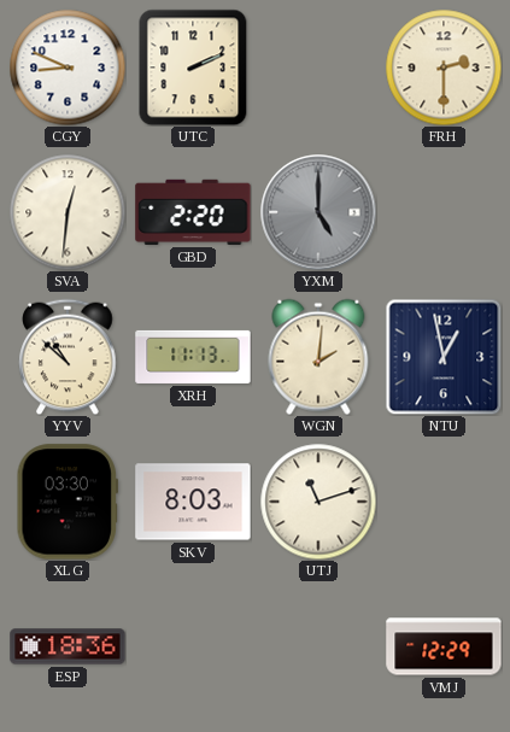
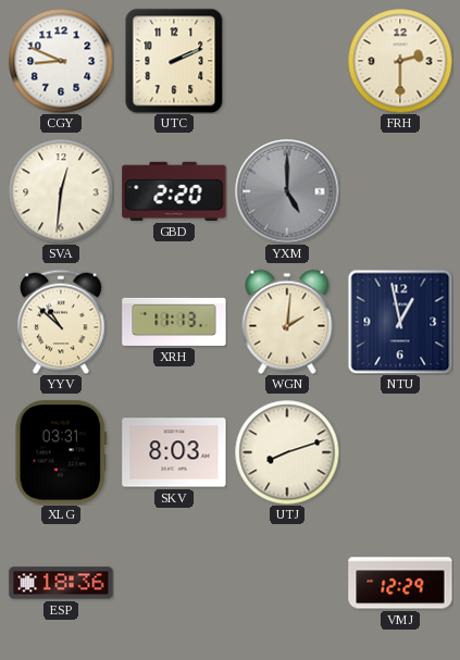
XLG: 03:30 -> 03:31
UTJ: 11:12 -> 8:12
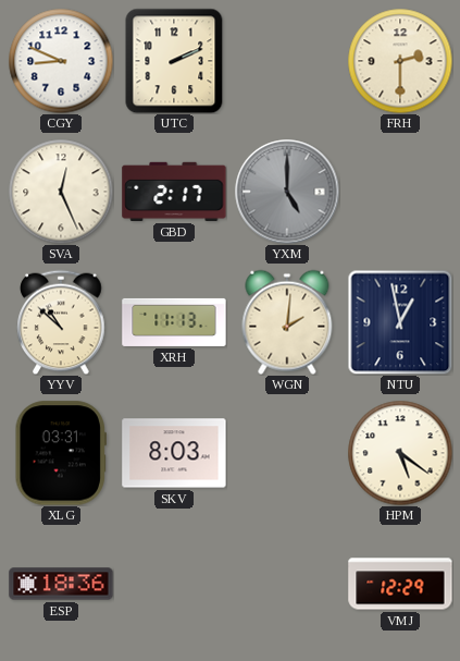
SVA: 12:31 -> 12:26
GBD: 2:20 -> 2:17
UTJ: 8:12 -> none
HPM: none -> 5:21
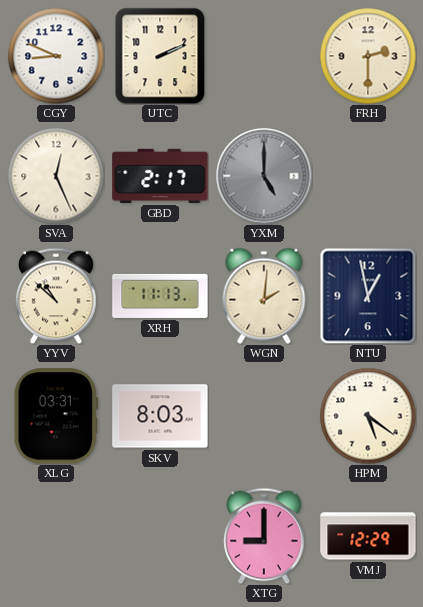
ESP: 18:36 -> none
XTG: none -> 9:00
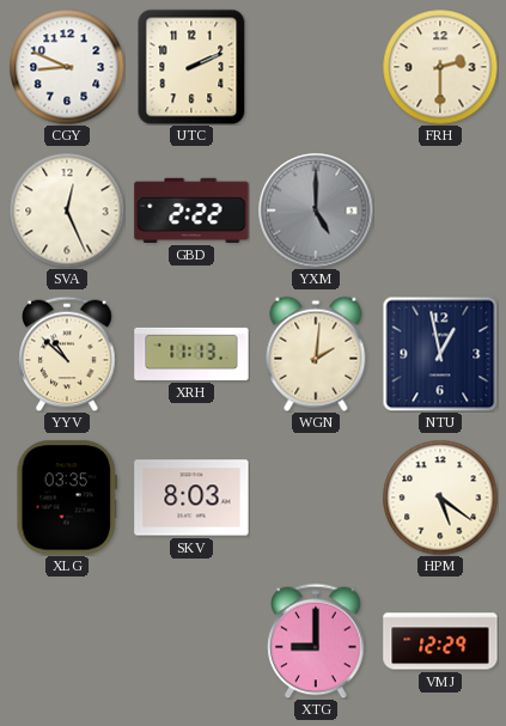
GBD: 2:17 -> 2:22
XLG: 03:31 -> 03:35
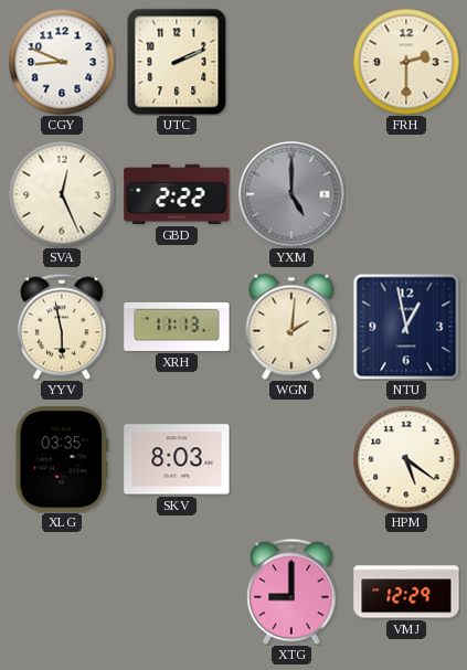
YYV: 10:52 -> 5:58
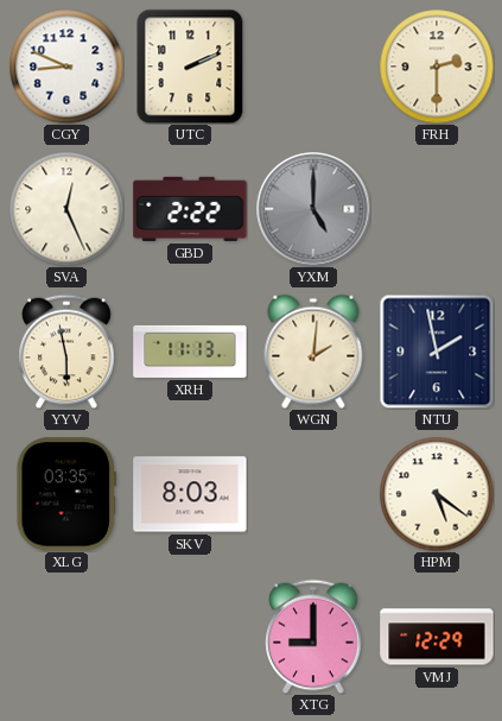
NTU: 12:58 -> 1:58
